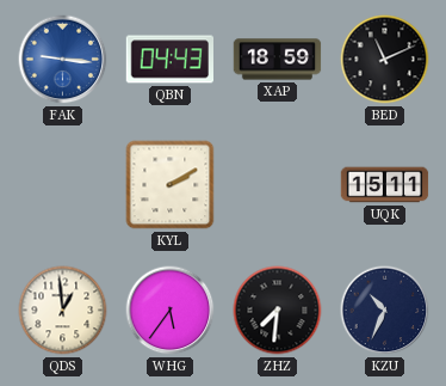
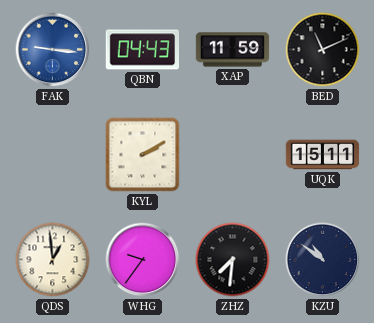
XAP: 18:59 -> 11:59
WHG: 5:36 -> 9:36
KZU: 10:34 -> 10:51
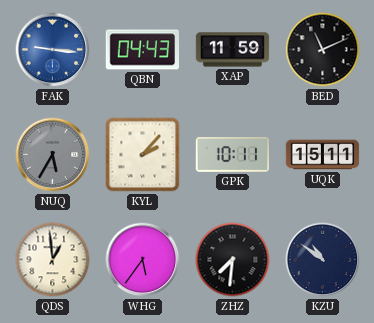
NUQ: none -> 5:35
KYL: 2:10 -> 2:07
GPK: none -> 10:11
WHG: 9:36 -> 5:36
